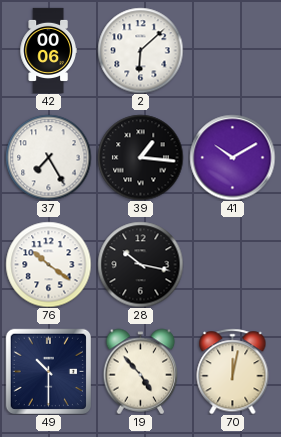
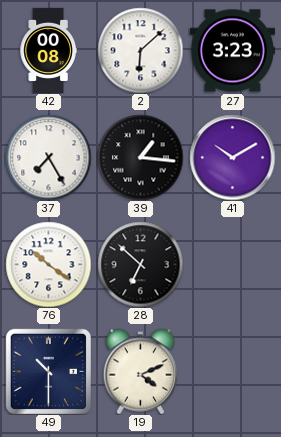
42: 00:06 -> 00:08
27: none -> 3:23
28: 10:17 -> 6:52
19: 4:53 -> 4:11
70: 12:02 -> none
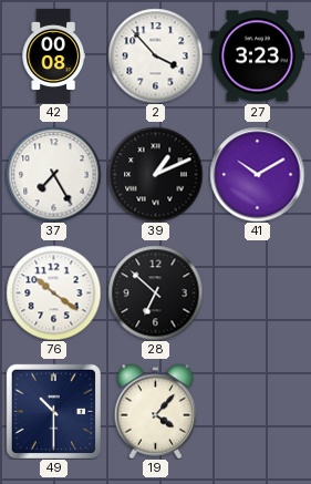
2: 6:08 -> 3:53
39: 1:16 -> 1:11
19: 4:11 -> 4:07
